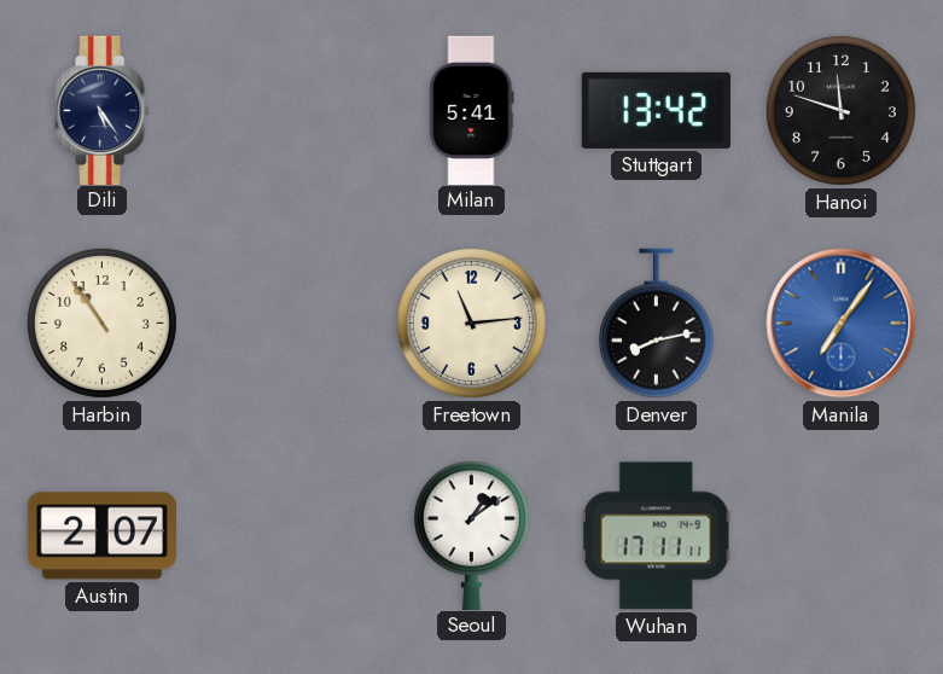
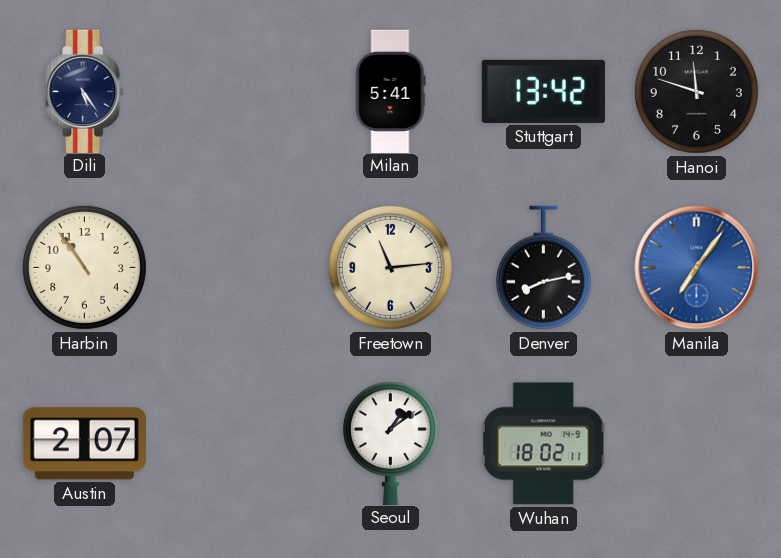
Wuhan: 17:11 -> 18:02
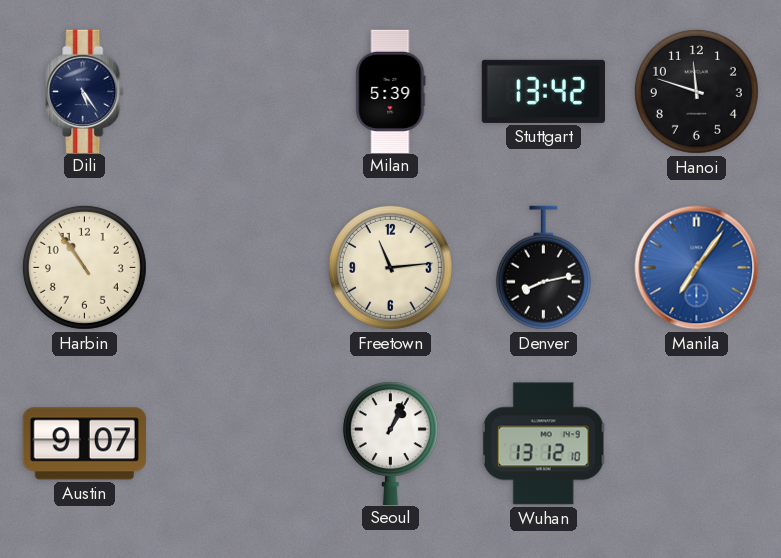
Milan: 5:41 -> 5:39
Austin: 2:07 -> 9:07
Seoul: 1:09 -> 1:04
Wuhan: 18:02 -> 13:12
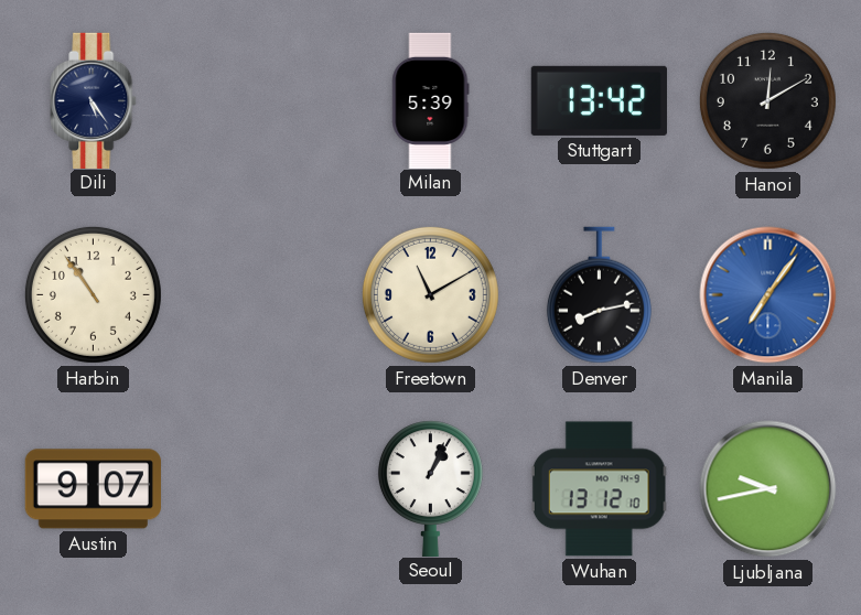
Hanoi: 11:48 -> 12:10
Freetown: 11:14 -> 11:10
Ljubljana: none -> 9:43
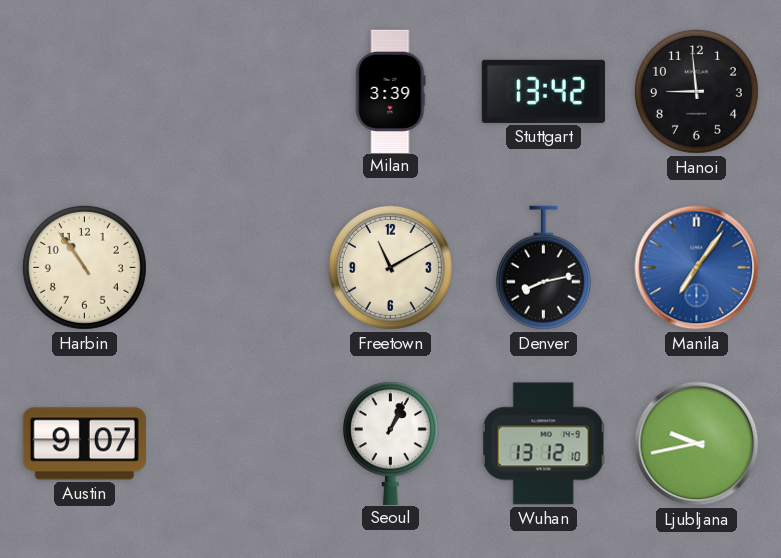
Dili: 5:24 -> none
Milan: 5:39 -> 3:39
Hanoi: 12:10 -> 8:59
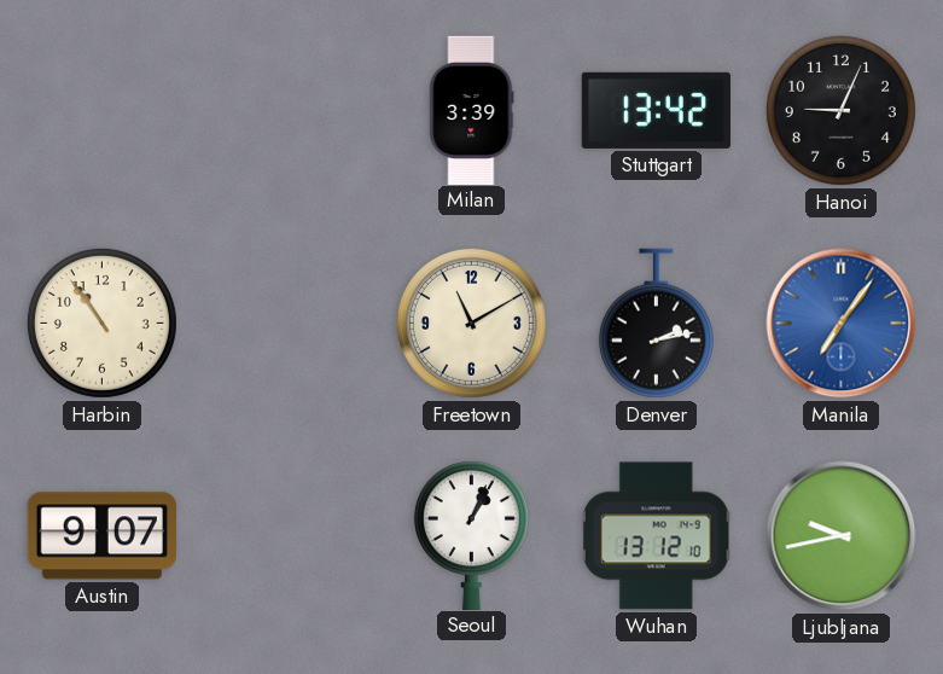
Hanoi: 8:59 -> 9:04
Denver: 8:13 -> 2:13
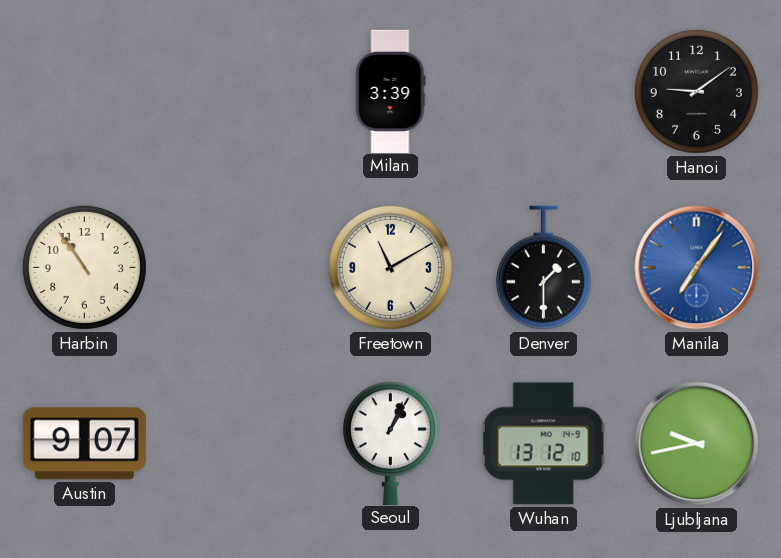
Stuttgart: 13:42 -> none
Hanoi: 9:04 -> 9:09
Denver: 2:13 -> 1:30
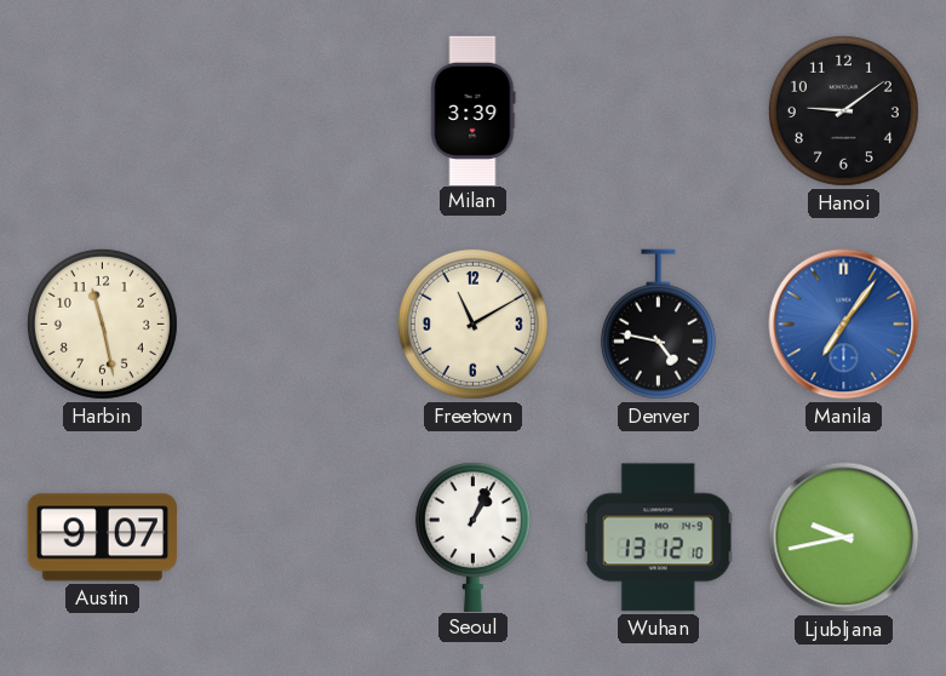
Harbin: 10:54 -> 11:28
Denver: 1:30 -> 4:47
